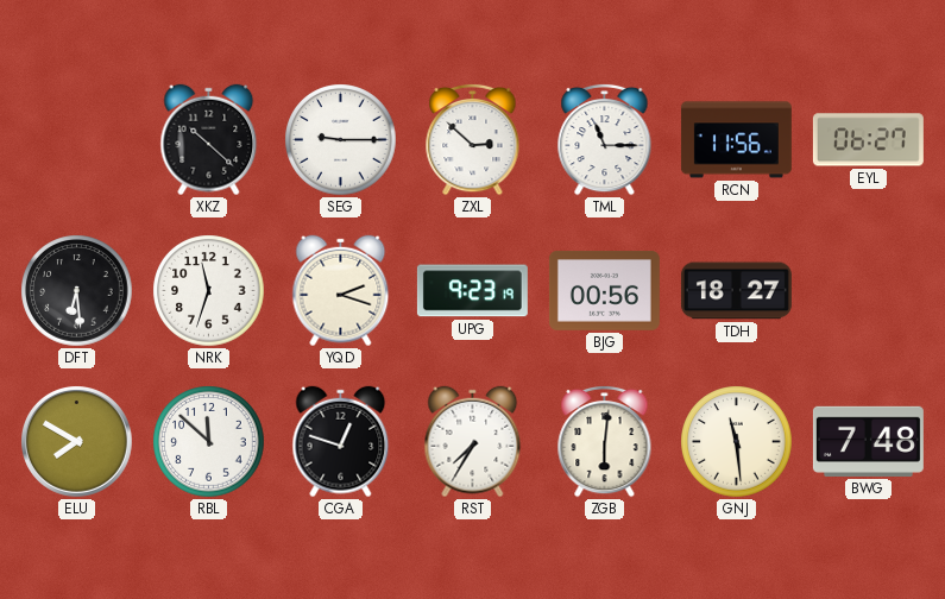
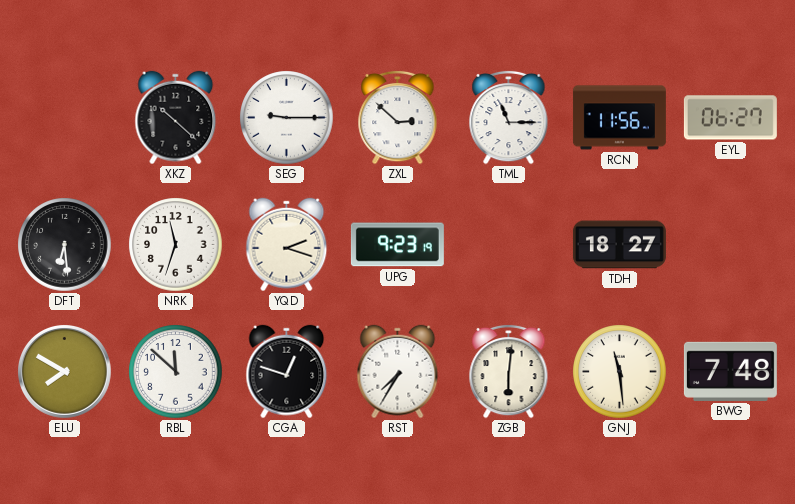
BJG: 00:56 -> none
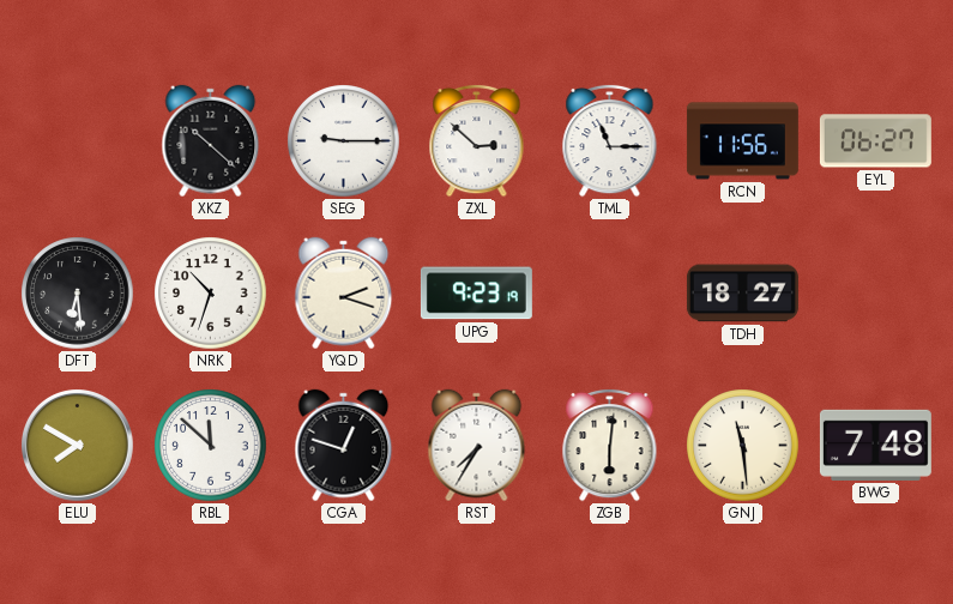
NRK: 11:33 -> 10:33
